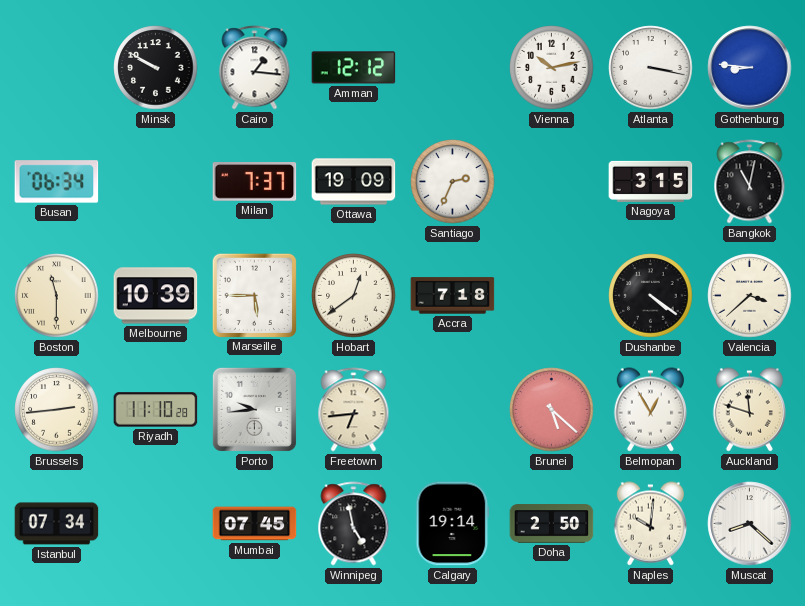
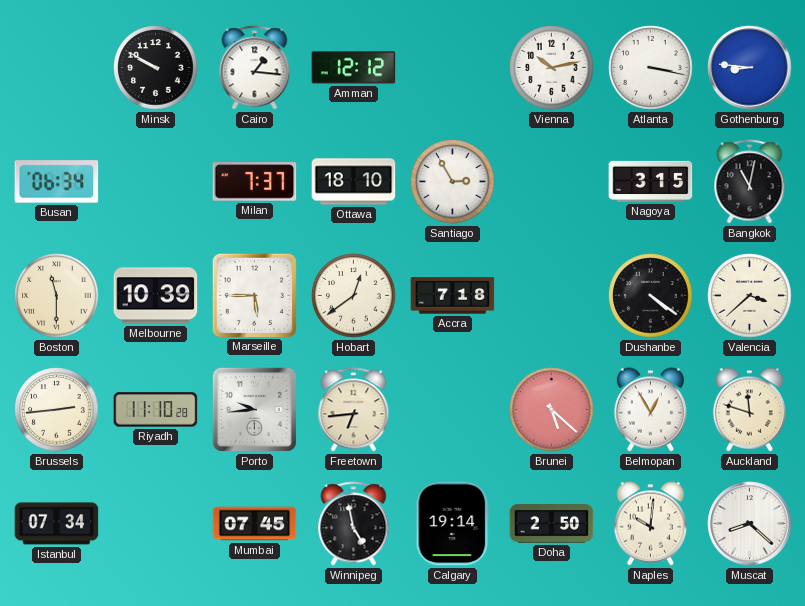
Ottawa: 19:09 -> 18:10
Santiago: 2:34 -> 2:55
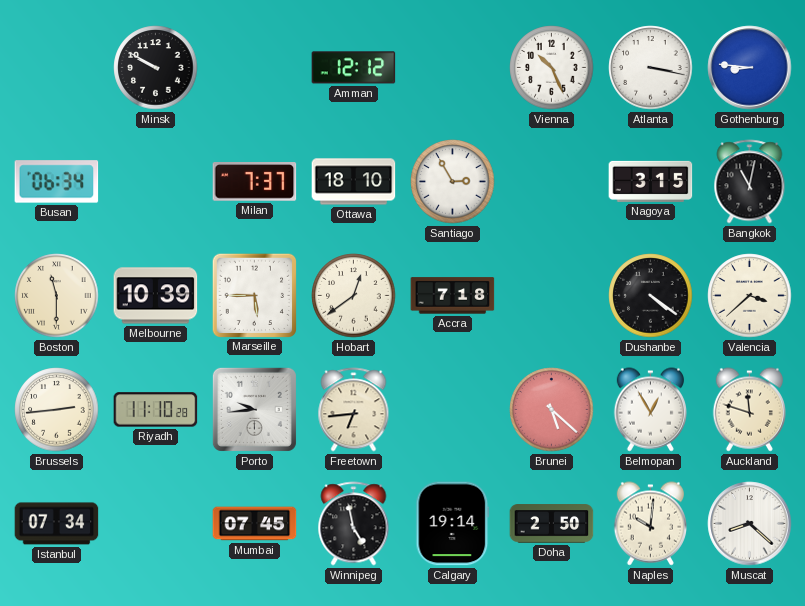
Cairo: 1:16 -> none
Vienna: 10:13 -> 10:26
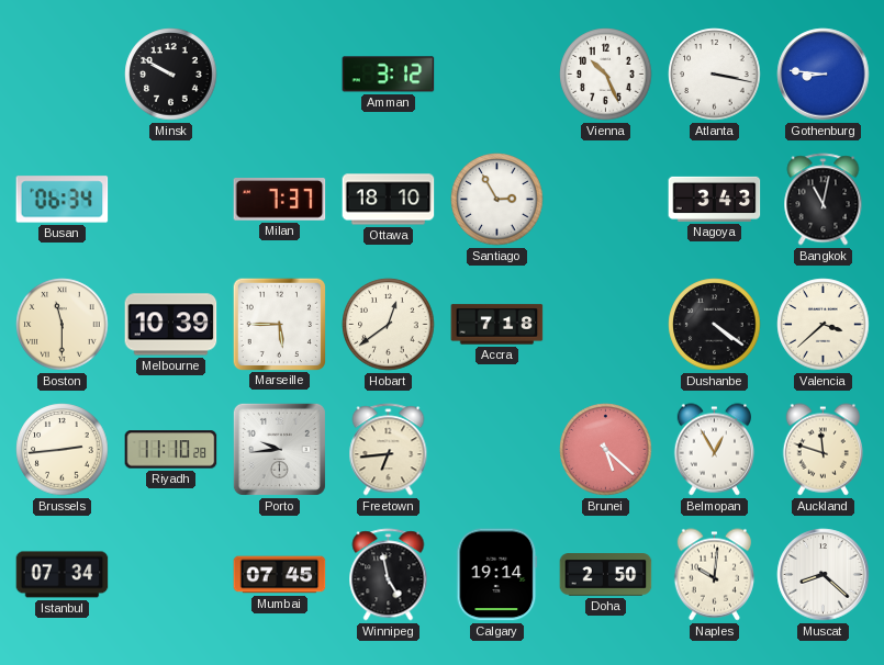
Amman: 12:12 -> 3:12
Nagoya: 3:15 -> 3:43
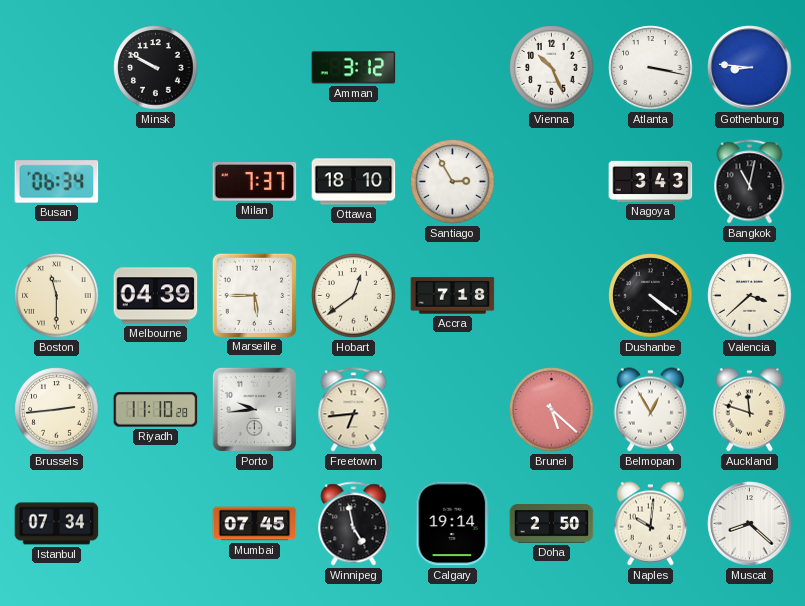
Melbourne: 10:39 -> 04:39
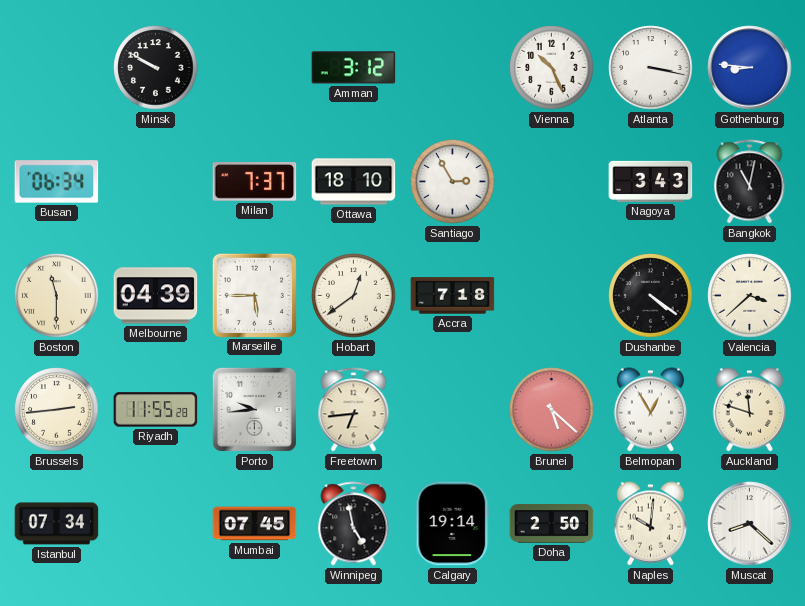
Riyadh: 11:10 -> 11:55
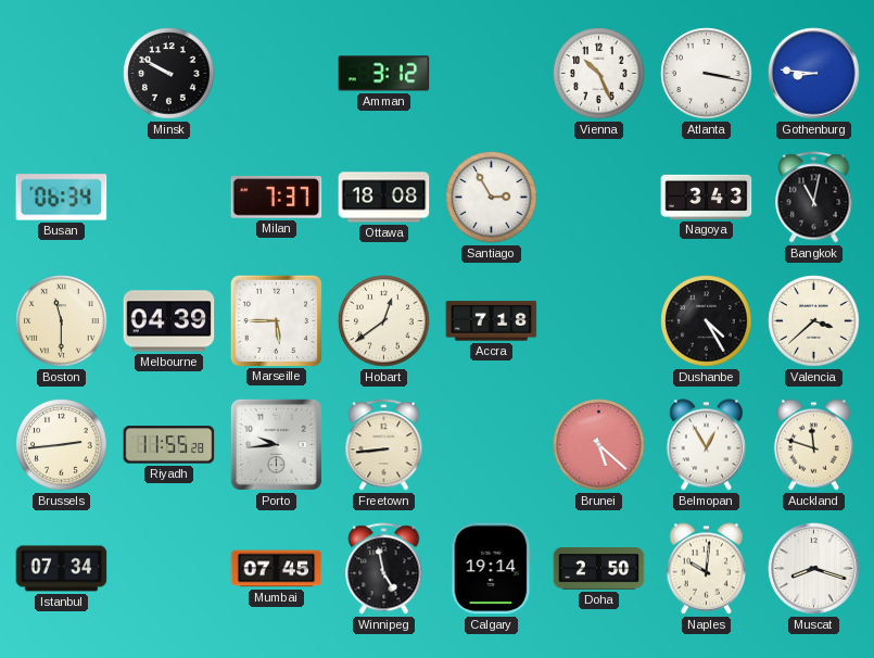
Ottawa: 18:10 -> 18:08
Dushanbe: 4:21 -> 4:25
Freetown: 6:44 -> 8:44
Muscat: 8:22 -> 8:18
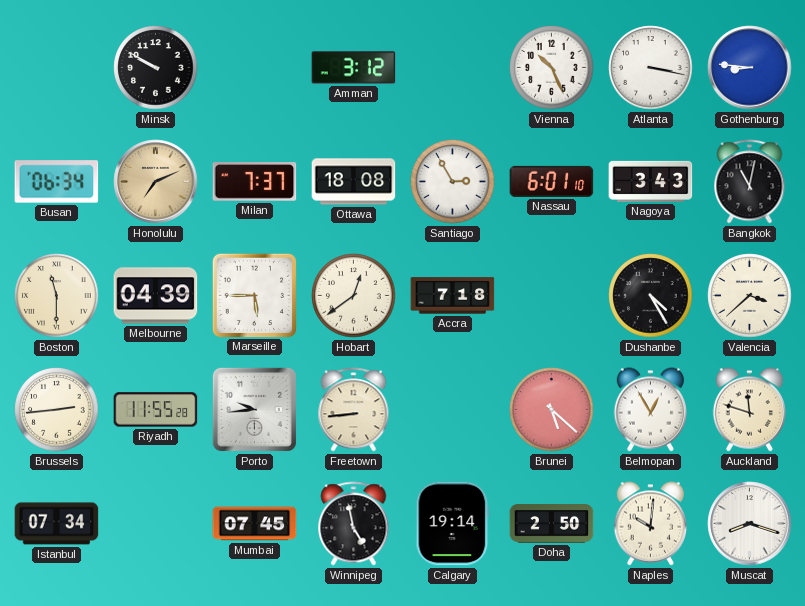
Honolulu: none -> 7:11
Nassau: none -> 6:01
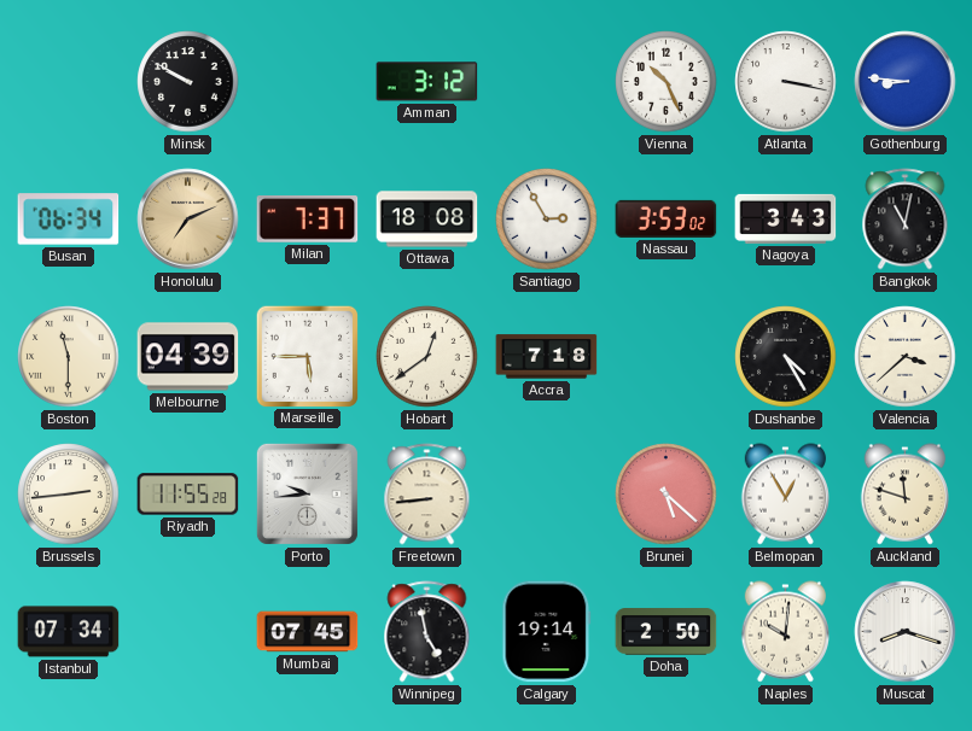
Nassau: 6:01 -> 3:53
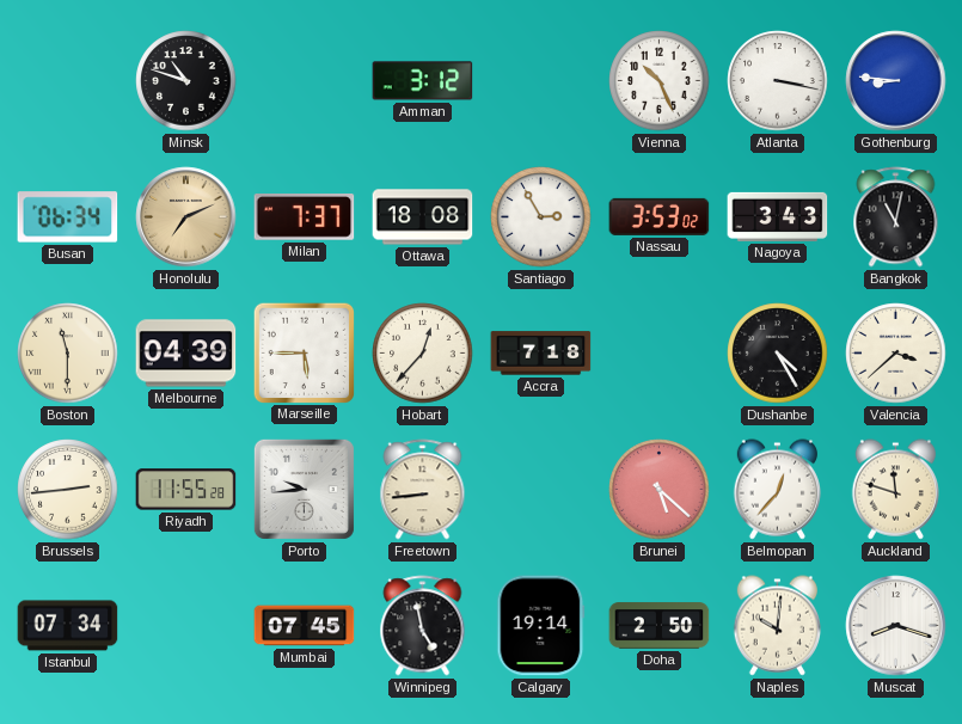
Minsk: 9:50 -> 10:48
Hobart: 12:39 -> 12:37
Belmopan: 12:55 -> 12:37
